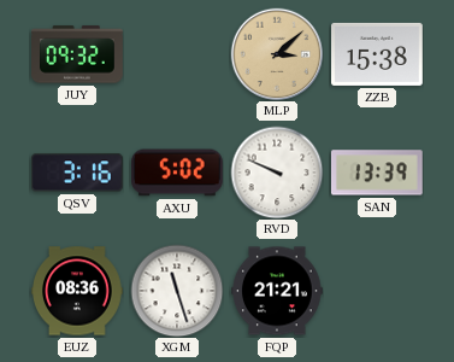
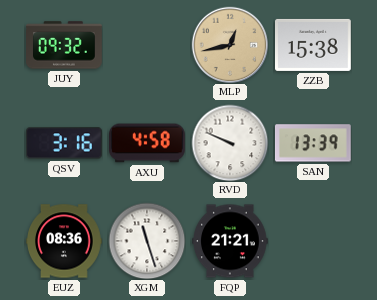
MLP: 3:08 -> 12:43
AXU: 5:02 -> 4:58
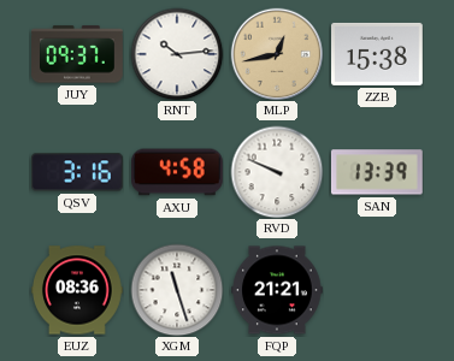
JUY: 09:32 -> 09:37
RNT: none -> 10:14
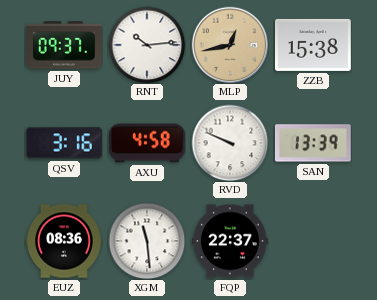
XGM: 11:27 -> 11:29
FQP: 21:21 -> 22:37
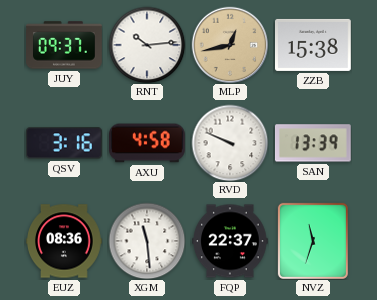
NVZ: none -> 11:33
